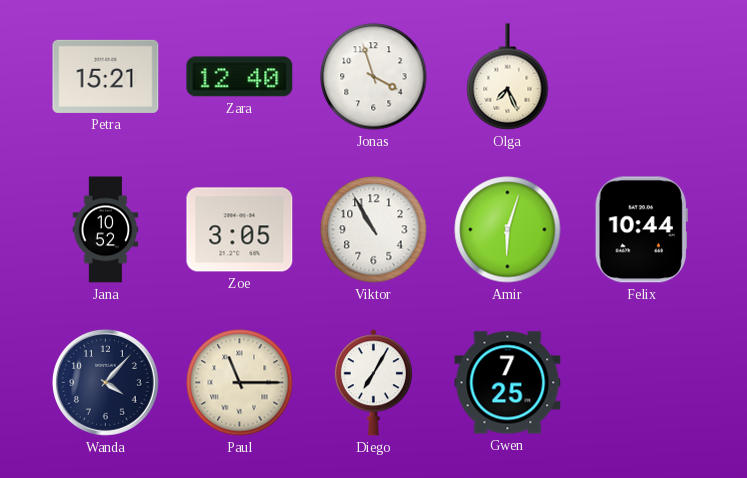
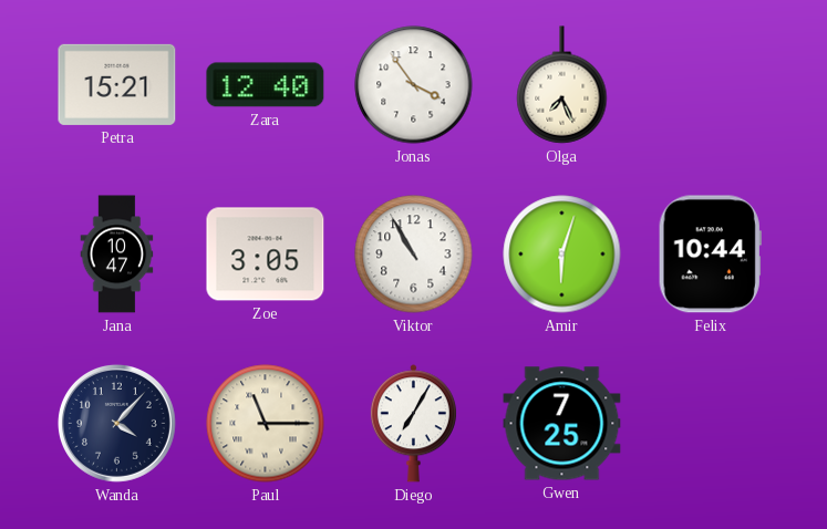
Jonas: 3:57 -> 3:54
Jana: 10:52 -> 10:47
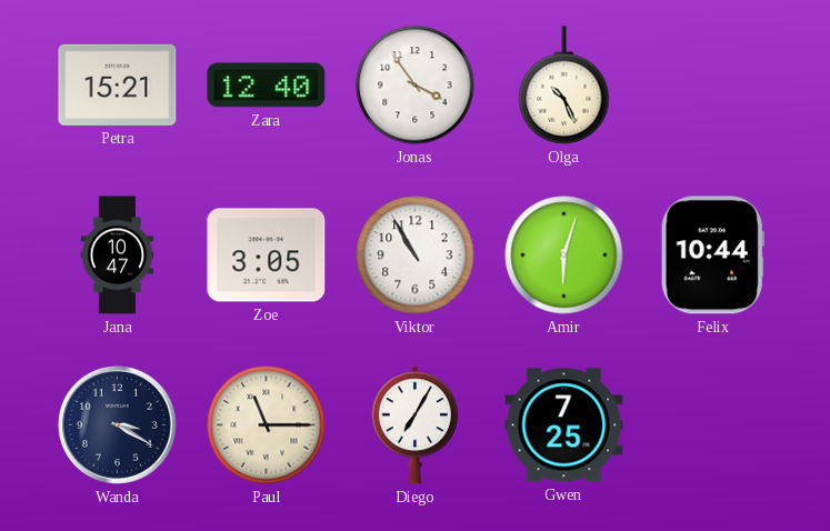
Olga: 7:26 -> 10:26
Wanda: 4:07 -> 3:20
